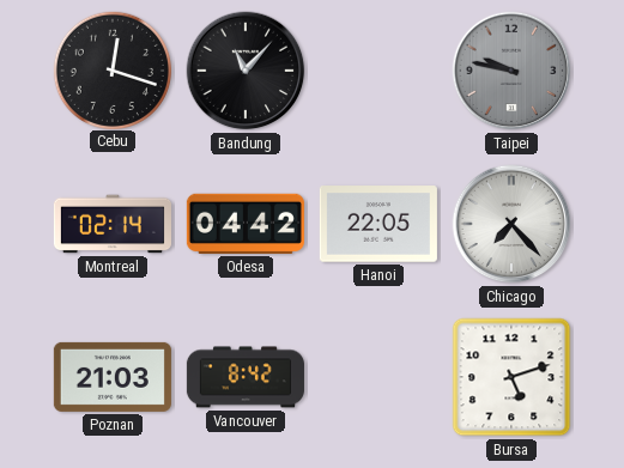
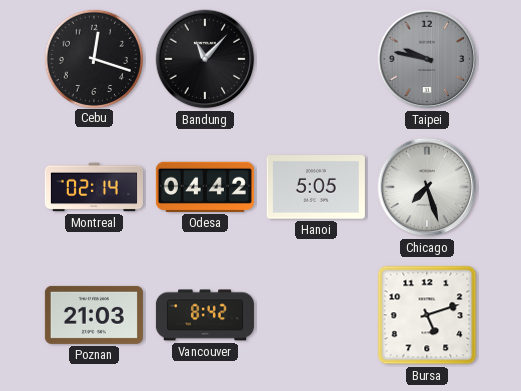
Hanoi: 22:05 -> 5:05
Chicago: 7:23 -> 7:27
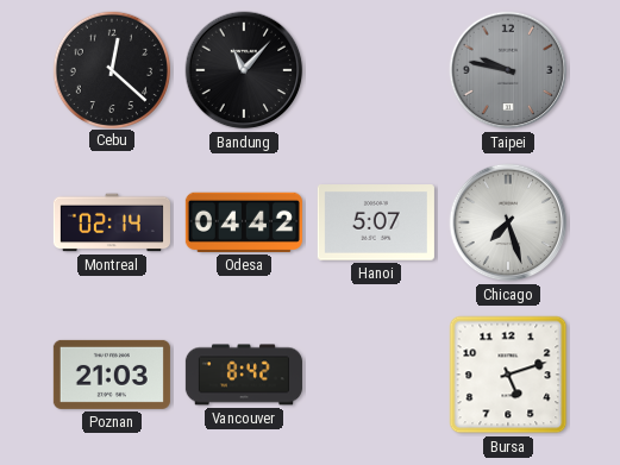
Cebu: 12:18 -> 12:22
Hanoi: 5:05 -> 5:07
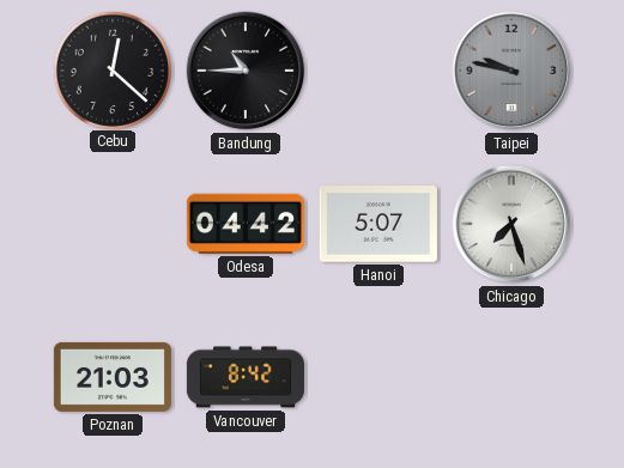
Bandung: 11:07 -> 10:45
Montreal: 02:14 -> none
Bursa: 5:12 -> none
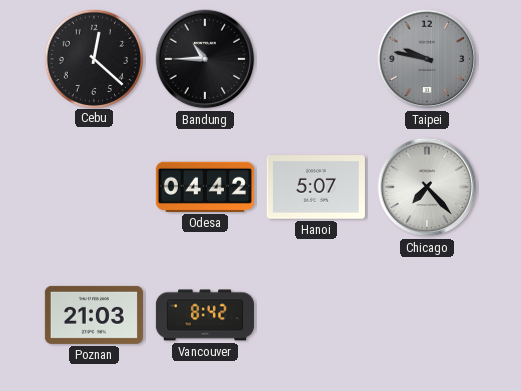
Chicago: 7:27 -> 7:23
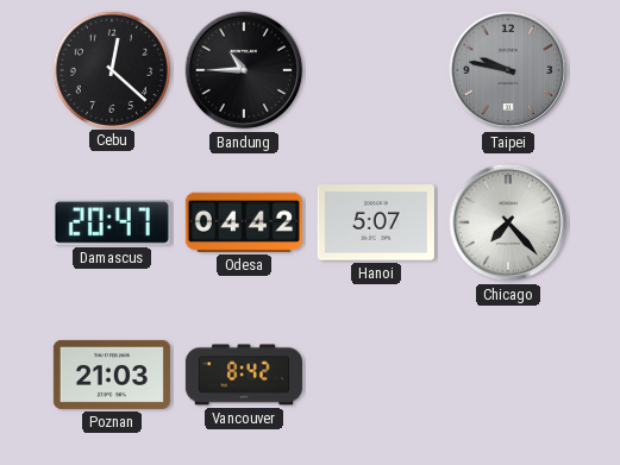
Damascus: none -> 20:47
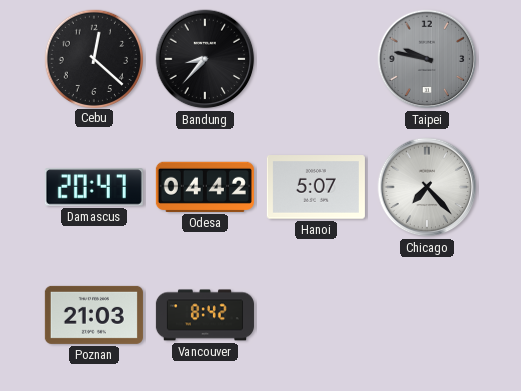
Bandung: 10:45 -> 8:37
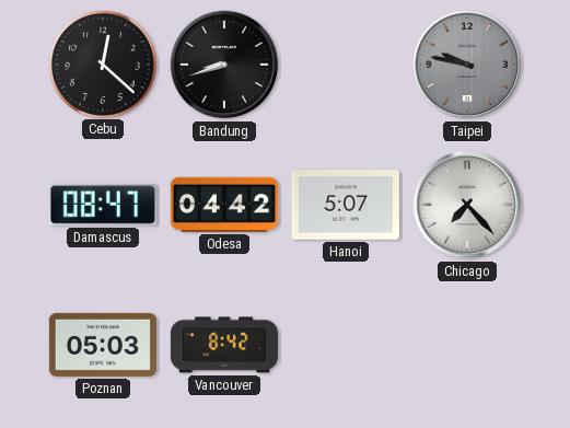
Bandung: 8:37 -> 8:42
Damascus: 20:47 -> 08:47
Poznan: 21:03 -> 05:03
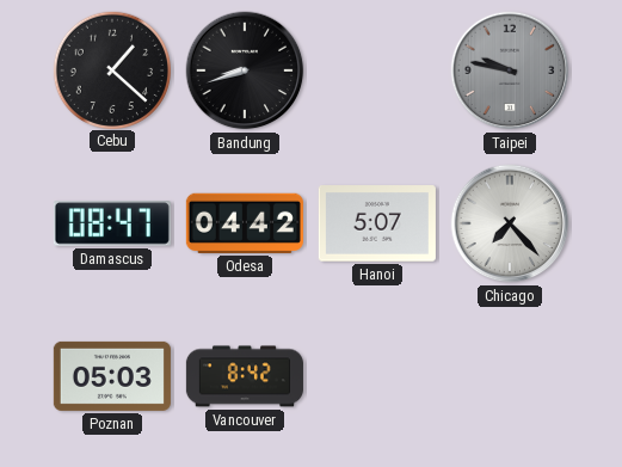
Cebu: 12:22 -> 1:22
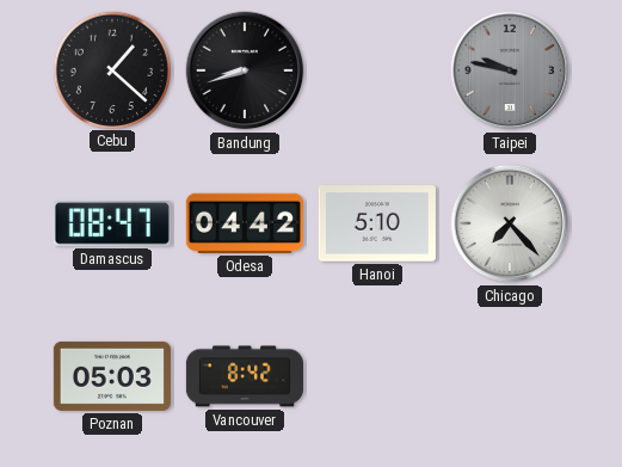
Hanoi: 5:07 -> 5:10
